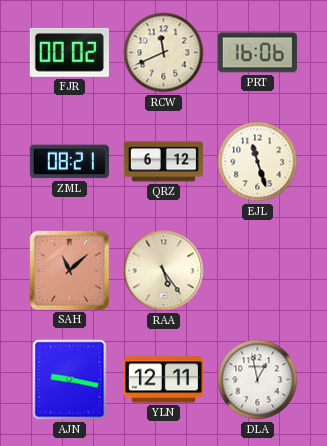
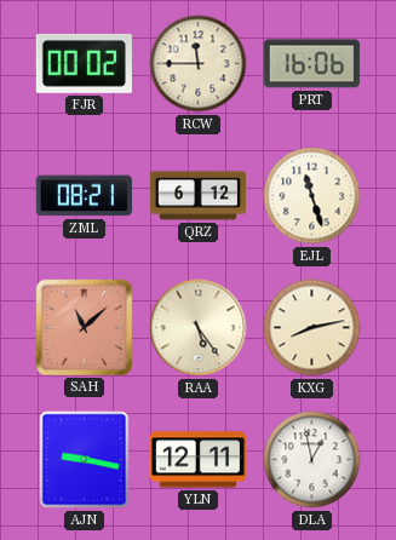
RCW: 11:41 -> 11:45
KXG: none -> 8:13
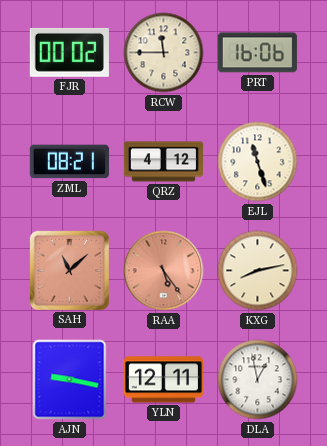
QRZ: 6:12 -> 4:12
RAA dial: cream -> salmon
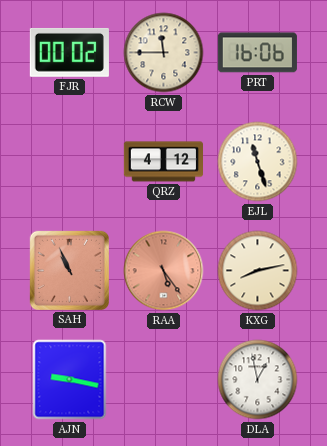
ZML: 08:21 -> none
SAH: 11:08 -> 10:56
YLN: 12:11 -> none
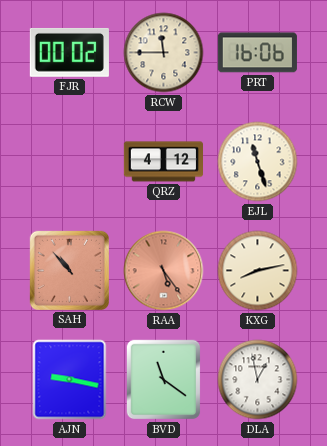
SAH: 10:56 -> 10:53
BVD: none -> 11:21
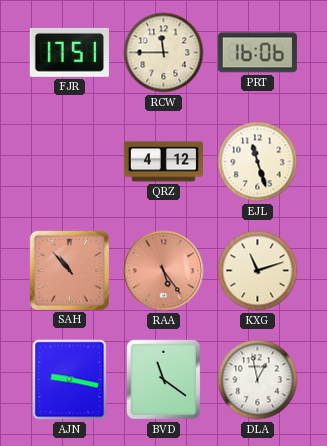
FJR: 00:02 -> 17:51
KXG: 8:13 -> 11:12
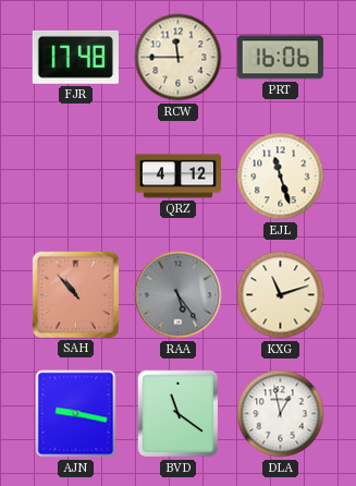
FJR: 17:51 -> 17:48
RAA dial: salmon -> grey
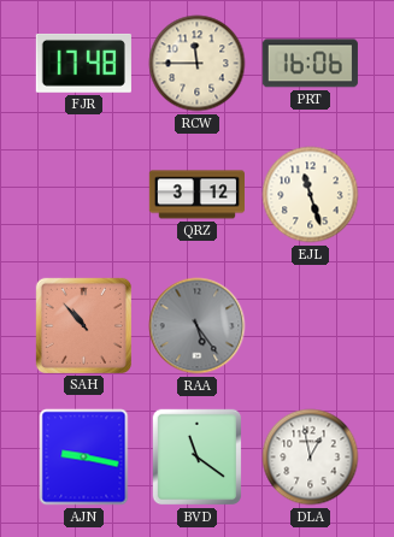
QRZ: 4:12 -> 3:12
KXG: 11:12 -> none
